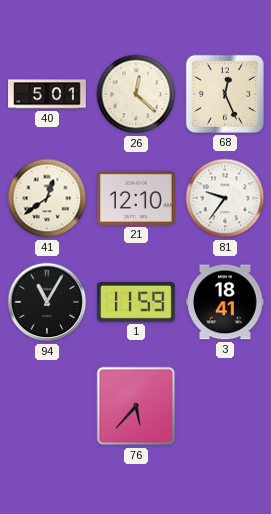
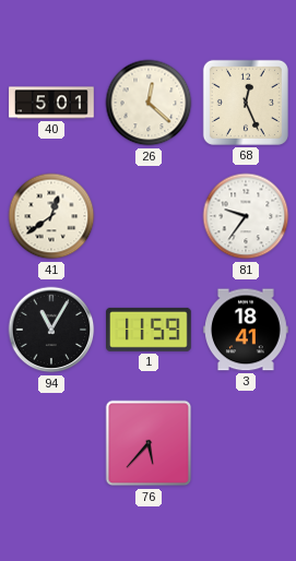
21: 12:10 -> none
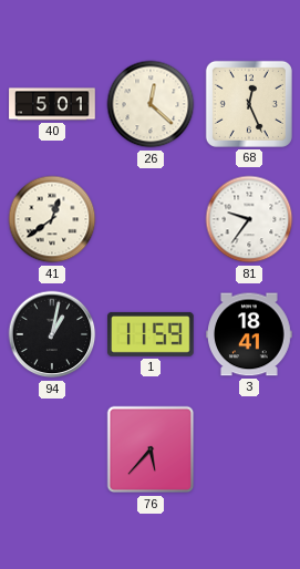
94: 11:05 -> 1:02
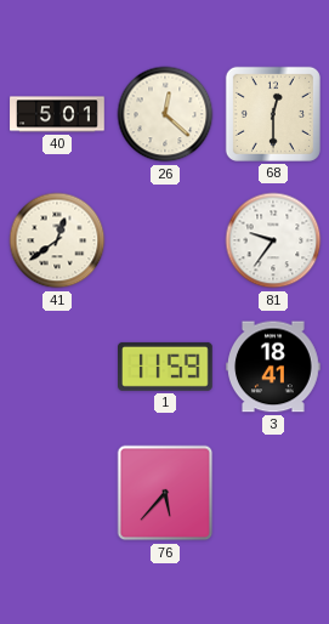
68: 12:26 -> 12:30
94: 1:02 -> none
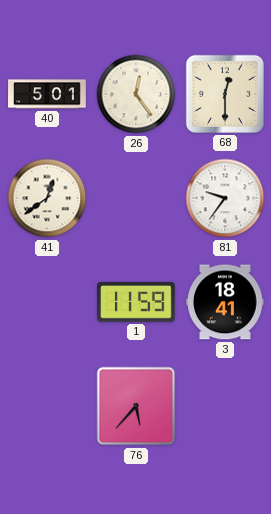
26: 12:22 -> 12:24
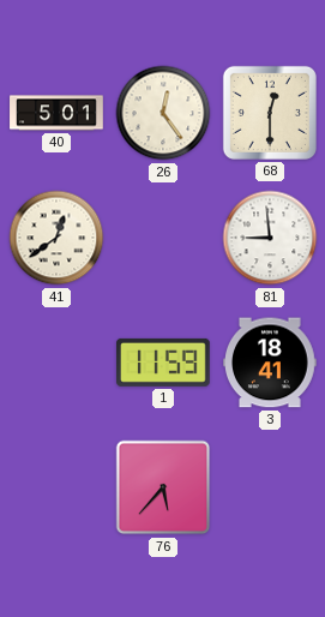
81: 9:36 -> 8:59
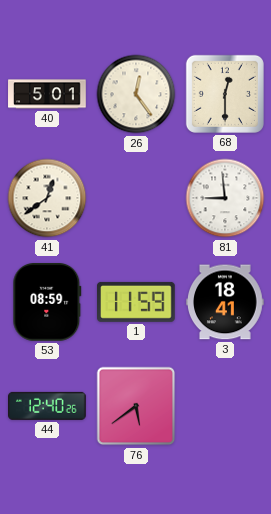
53: none -> 08:59
44: none -> 12:40
76: 5:37 -> 5:39
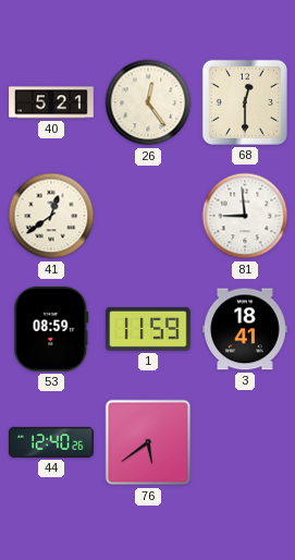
40: 5:01 -> 5:21
